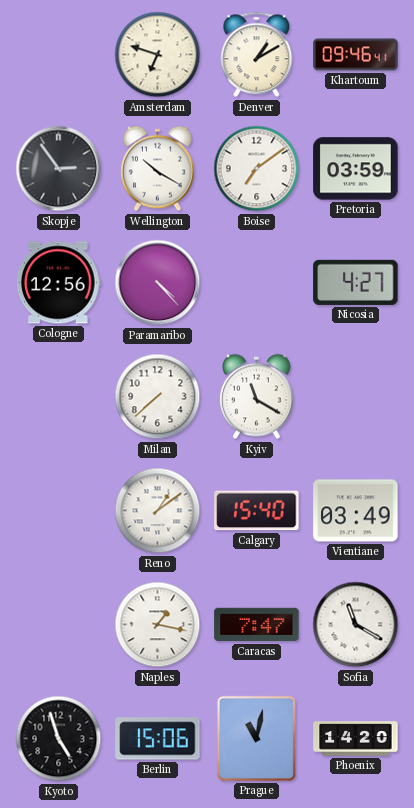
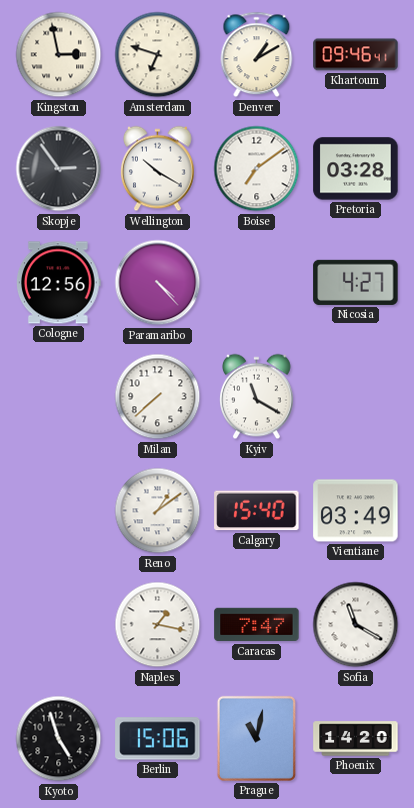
Kingston: none -> 2:58
Pretoria: 03:59 -> 03:28
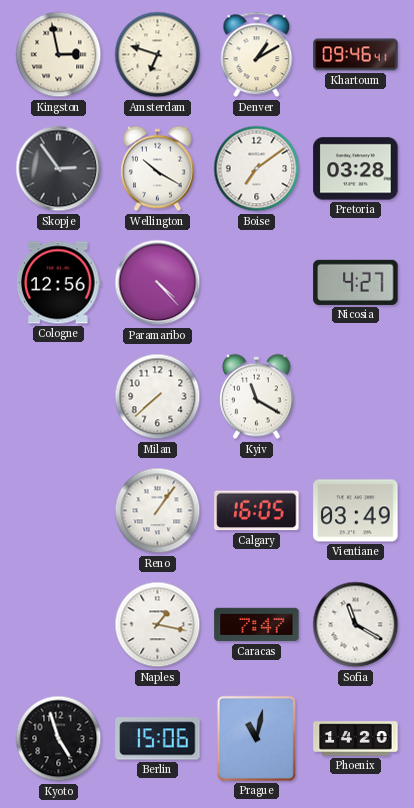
Reno: 1:09 -> 1:06
Calgary: 15:40 -> 16:05
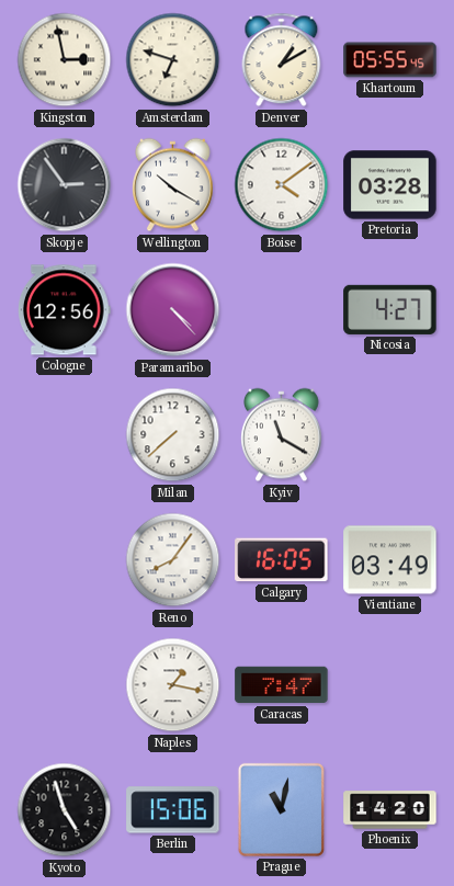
Khartoum: 09:46 -> 05:55
Boise: 7:09 -> 4:09
Reno: 1:06 -> 8:06
Sofia: 11:20 -> none
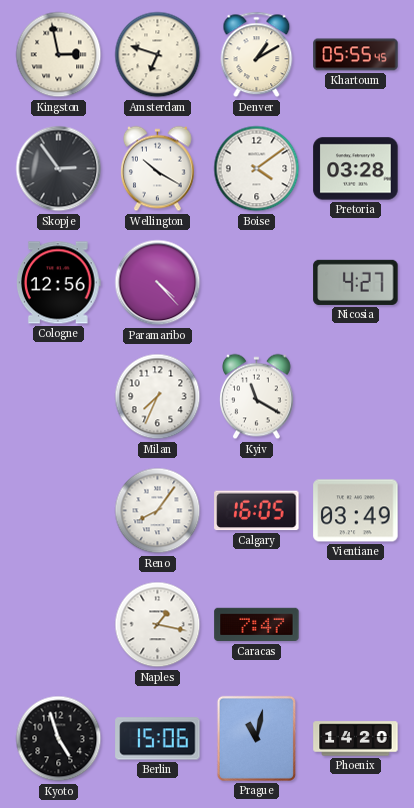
Milan: 7:38 -> 7:34
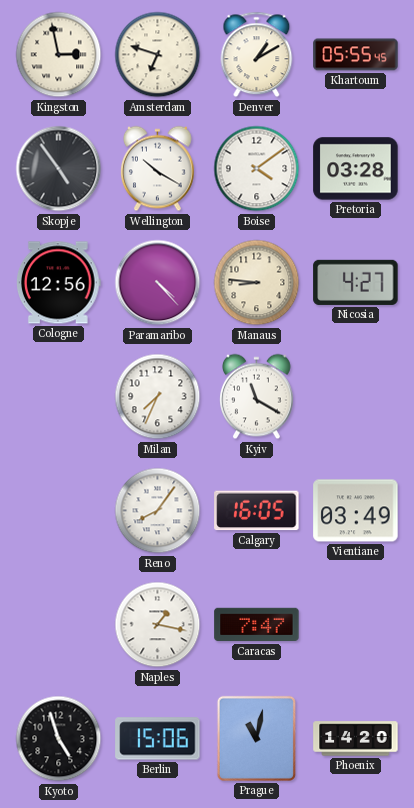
Skopje: 2:54 -> 4:54
Manaus: none -> 8:46
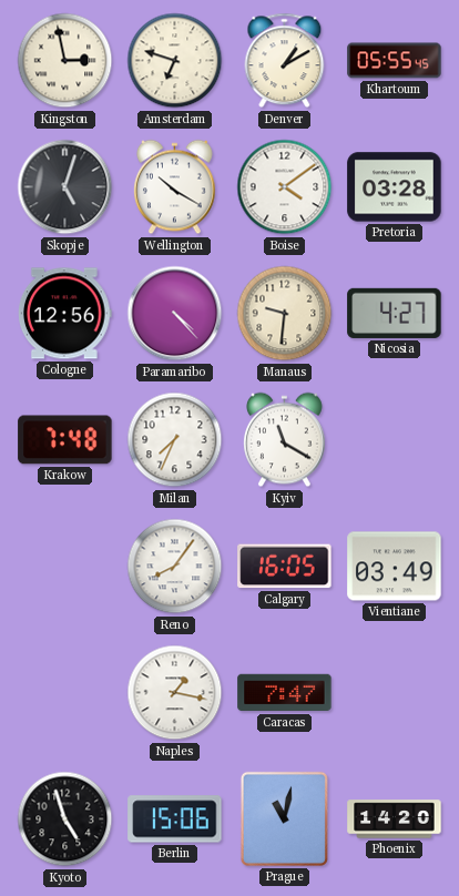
Skopje: 4:54 -> 5:03
Manaus: 8:46 -> 9:31
Krakow: none -> 7:48
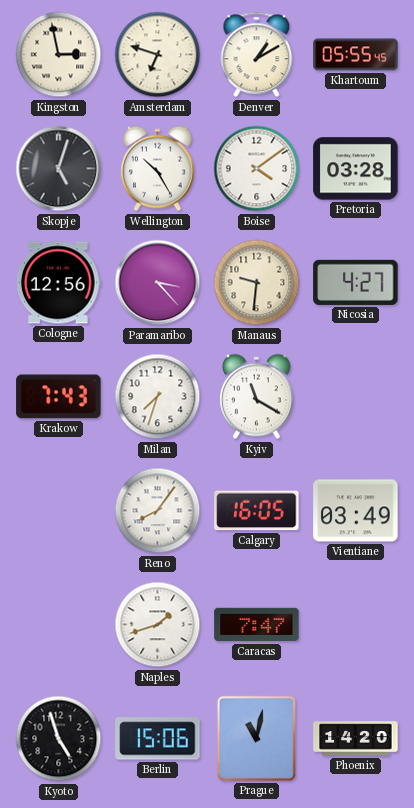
Wellington: 10:20 -> 10:25
Paramaribo: 4:23 -> 3:23
Krakow: 7:48 -> 7:43
Milan: 7:34 -> 7:33
Naples: 1:17 -> 1:42
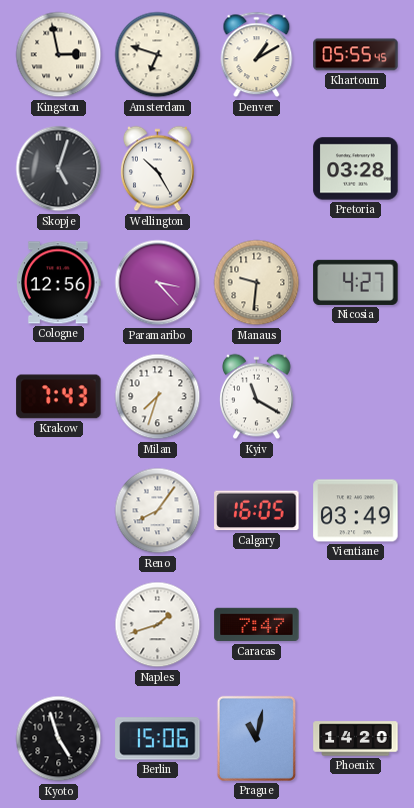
Boise: 4:09 -> none
